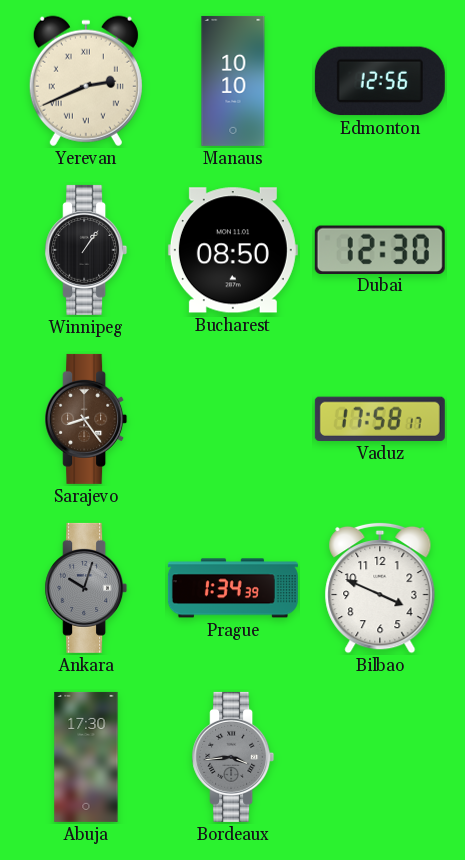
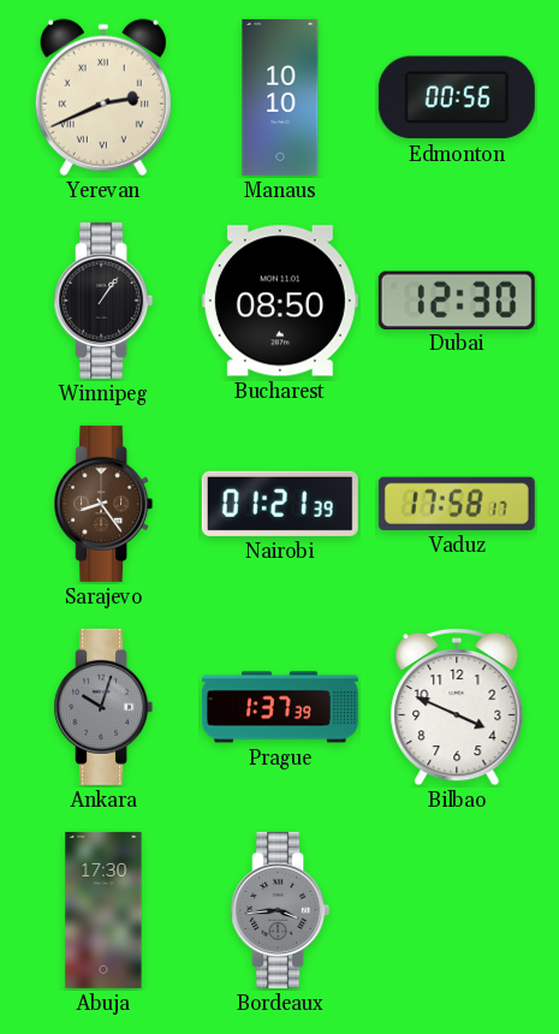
Edmonton: 12:56 -> 00:56
Nairobi: none -> 01:21
Prague: 1:34 -> 1:37
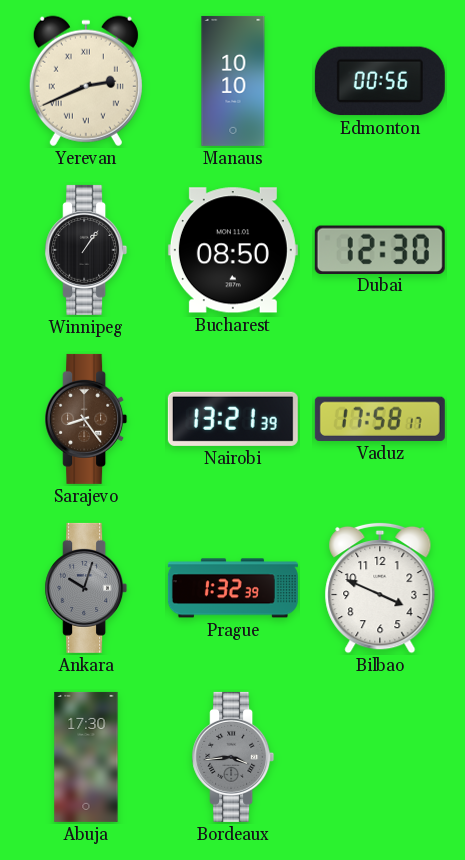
Nairobi: 01:21 -> 13:21
Prague: 1:37 -> 1:32
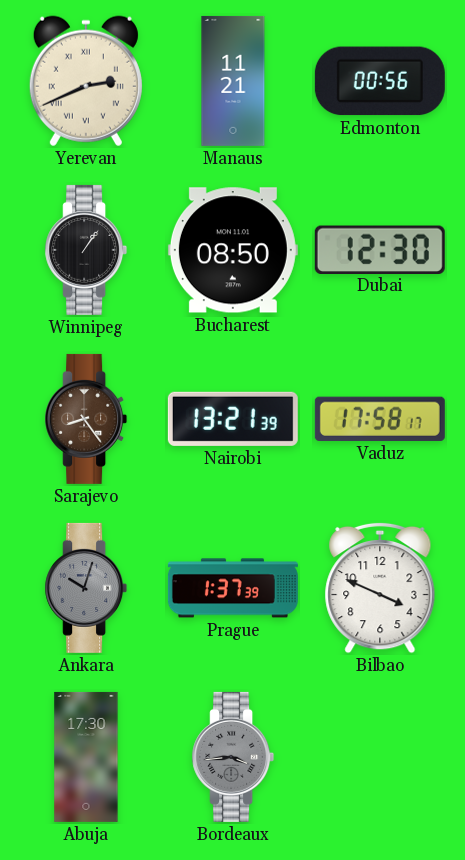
Manaus: 10:10 -> 11:21
Prague: 1:32 -> 1:37
